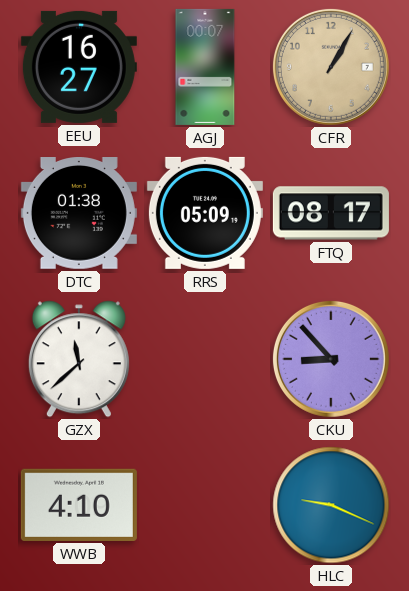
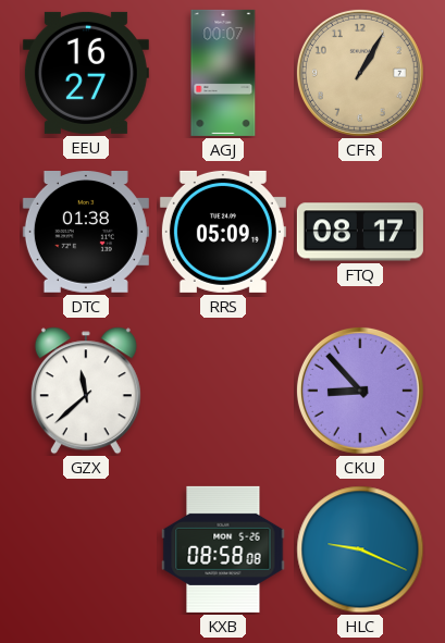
WWB: 4:10 -> none
KXB: none -> 08:58
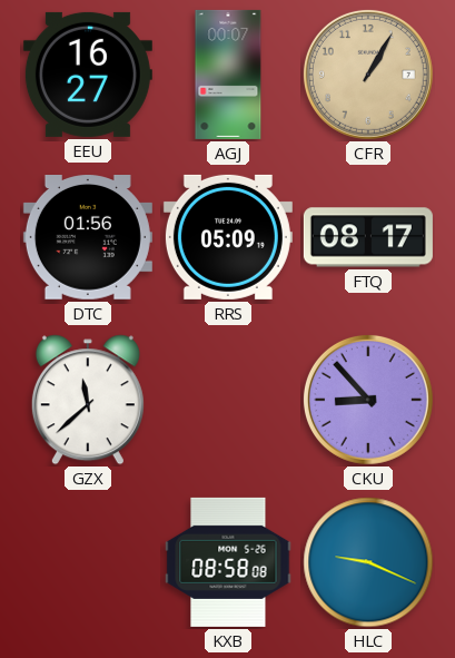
DTC: 01:38 -> 01:56
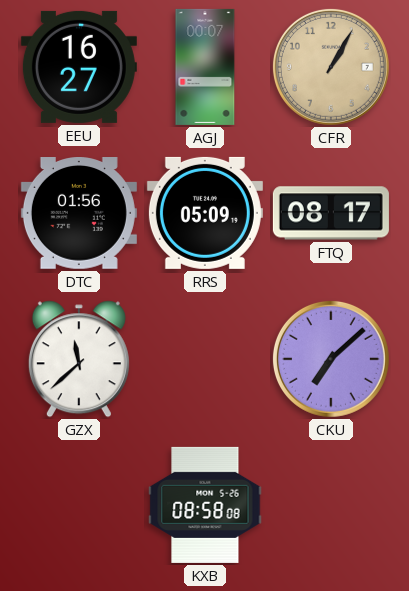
CKU: 8:53 -> 7:08
HLC: 9:19 -> none
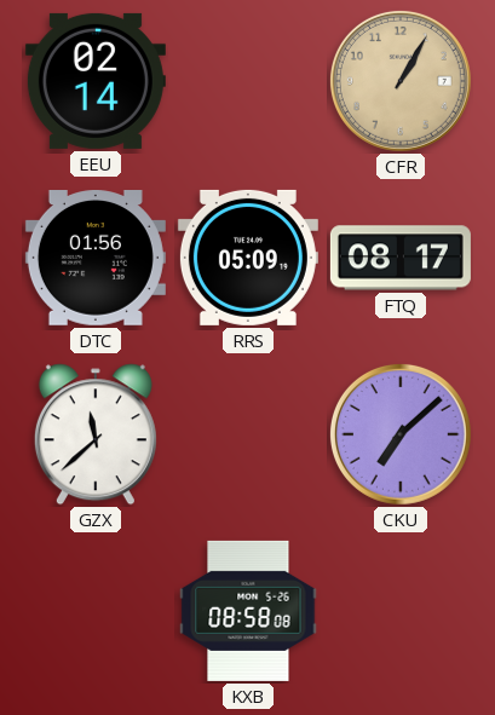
EEU: 16:27 -> 02:14
AGJ: 00:07 -> none
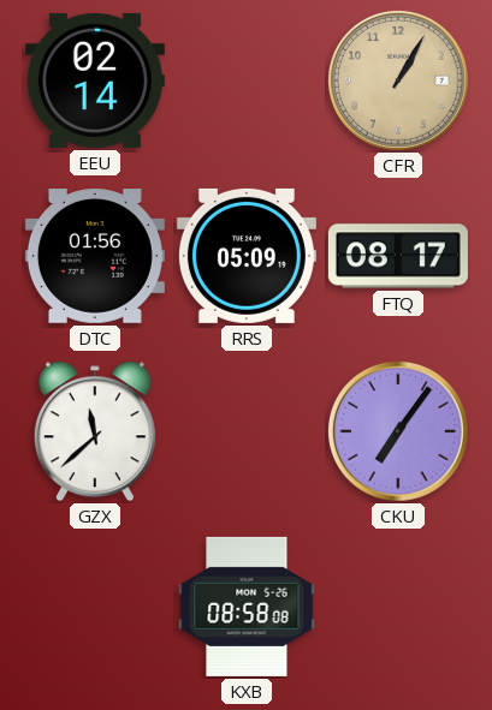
CKU: 7:08 -> 7:06
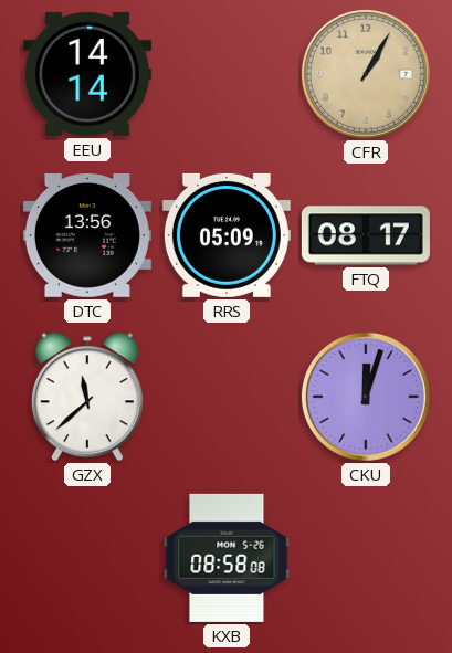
EEU: 02:14 -> 14:14
DTC: 01:56 -> 13:56
CKU: 7:06 -> 12:03
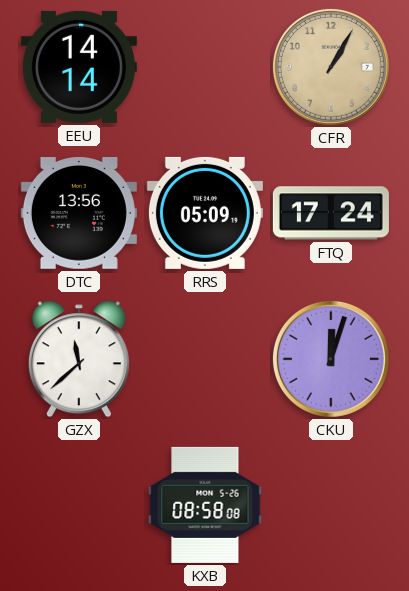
FTQ: 08:17 -> 17:24
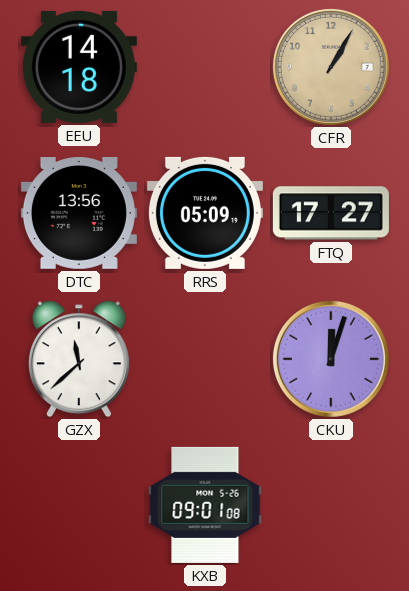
EEU: 14:14 -> 14:18
FTQ: 17:24 -> 17:27
KXB: 08:58 -> 09:01
